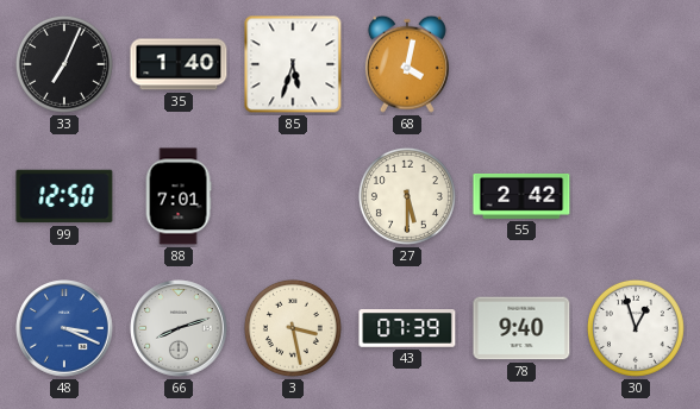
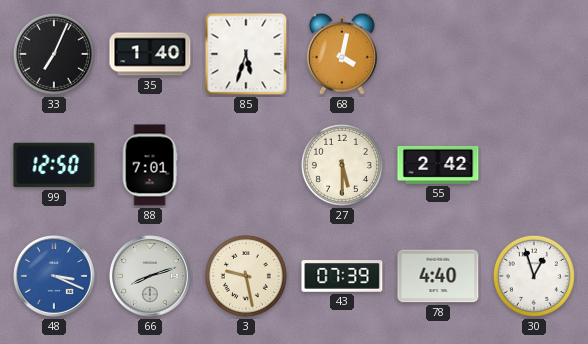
3: 3:28 -> 9:28
78: 9:40 -> 4:40
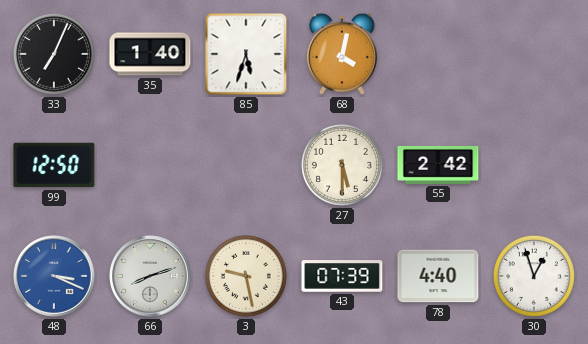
88: 7:01 -> none
